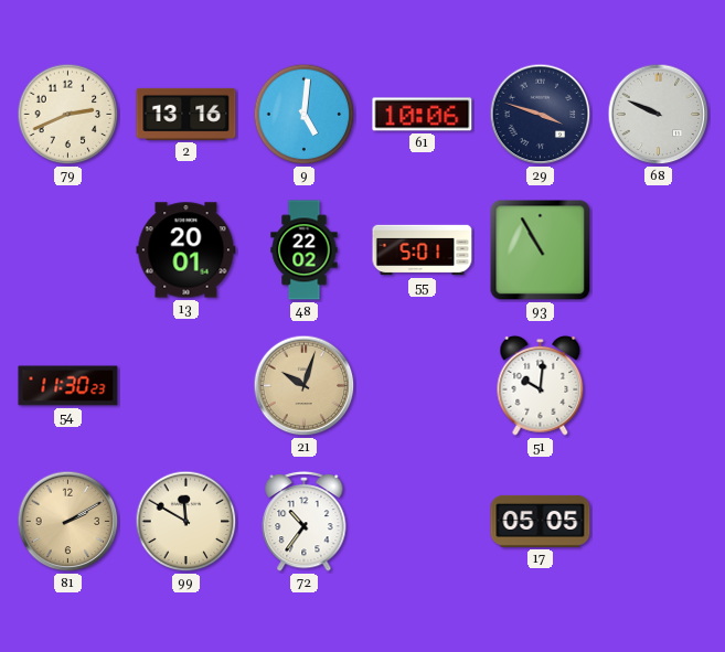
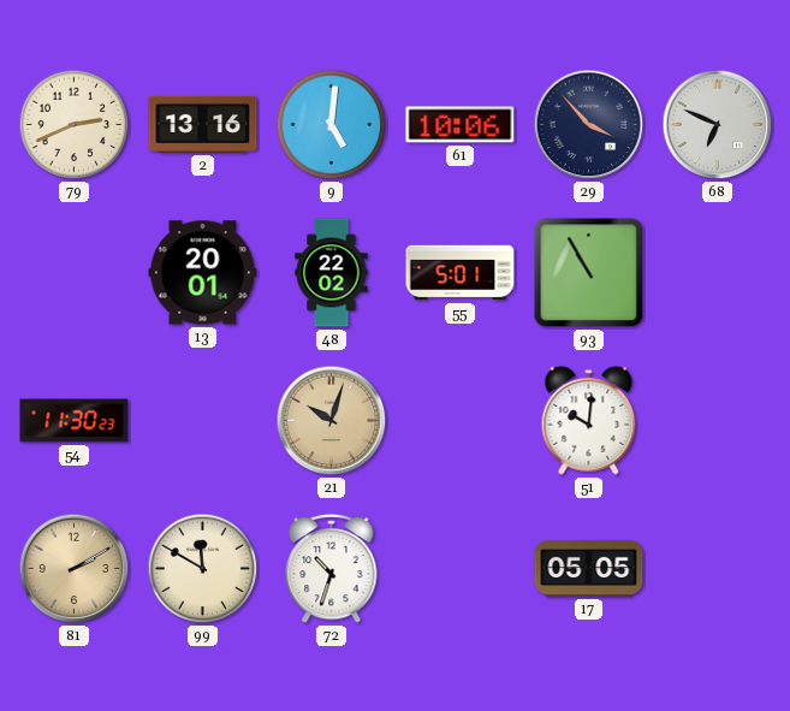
29: 3:48 -> 3:53
68: 9:49 -> 6:49
72: 10:36 -> 10:33
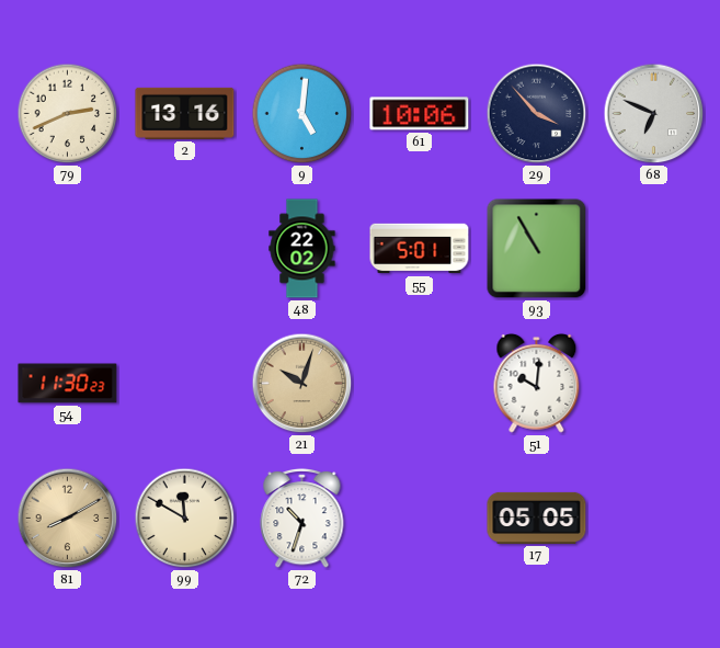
13: 20:01 -> none
81: 2:10 -> 8:10
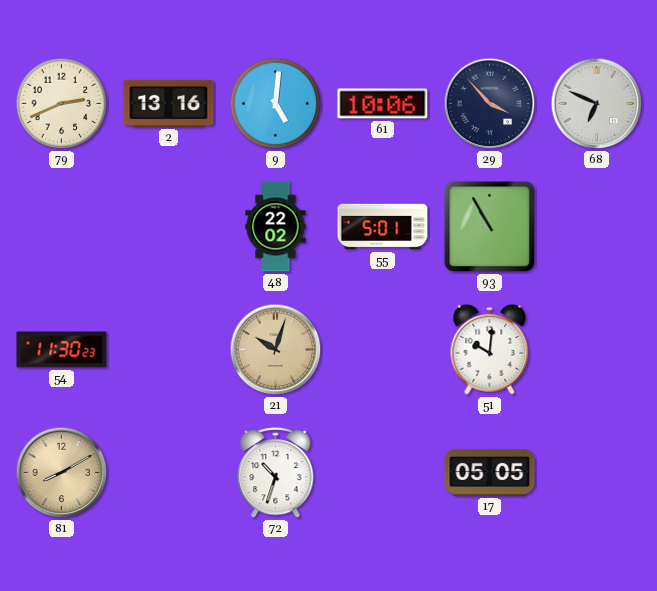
99: 11:50 -> none
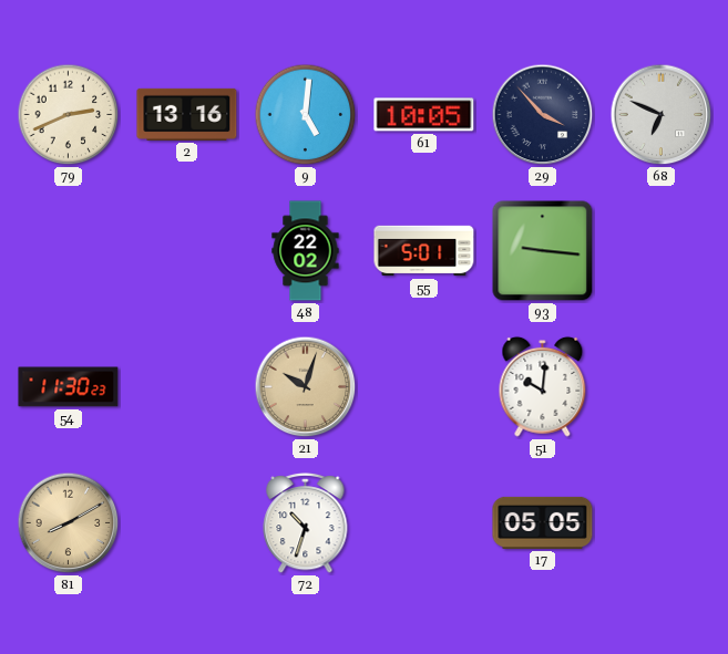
61: 10:06 -> 10:05
93: 10:55 -> 9:16
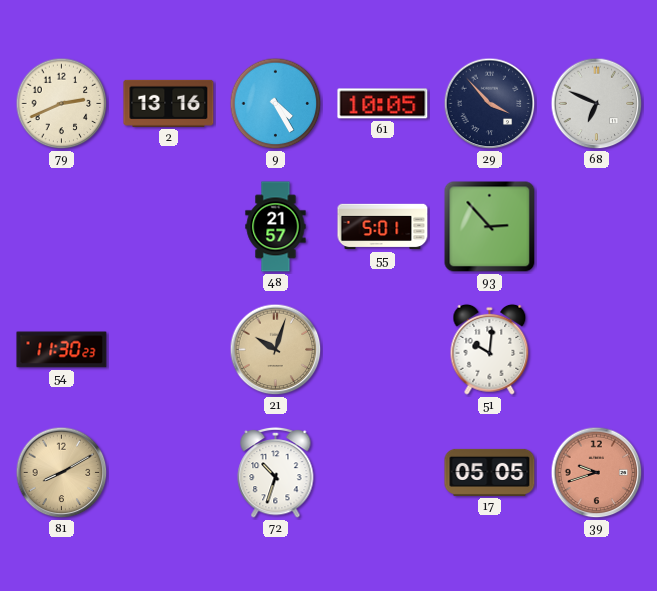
9: 5:01 -> 4:25
48: 22:02 -> 21:57
93: 9:16 -> 2:53
39: none -> 9:42
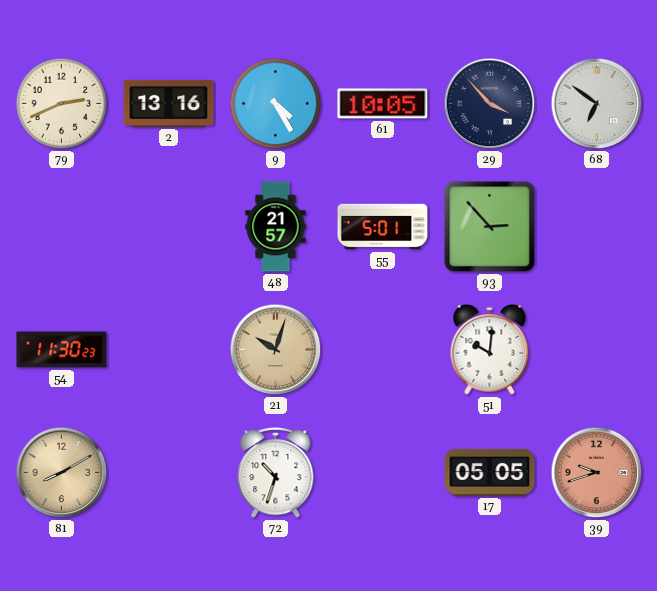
68: 6:49 -> 6:51
